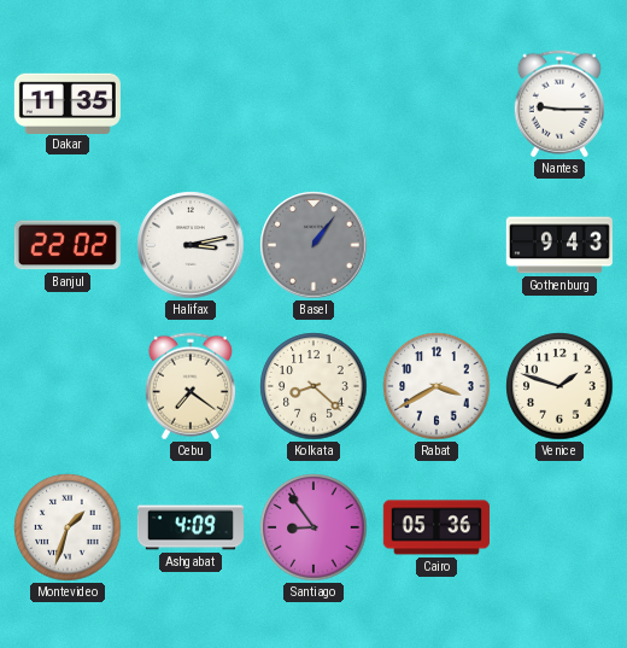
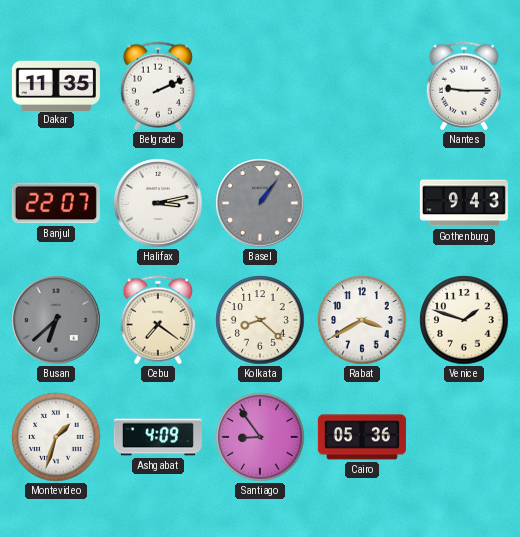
Belgrade: none -> 2:11
Banjul: 22:02 -> 22:07
Busan: none -> 6:38
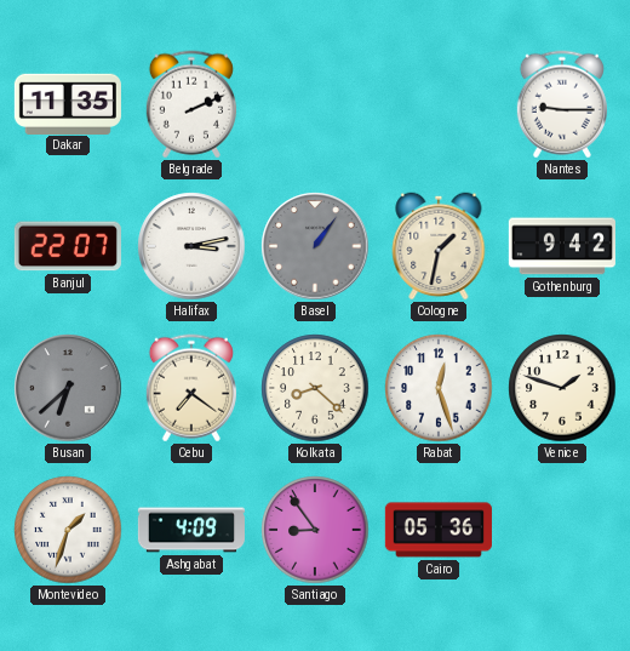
Cologne: none -> 1:32
Gothenburg: 9:43 -> 9:42
Rabat: 3:40 -> 12:27
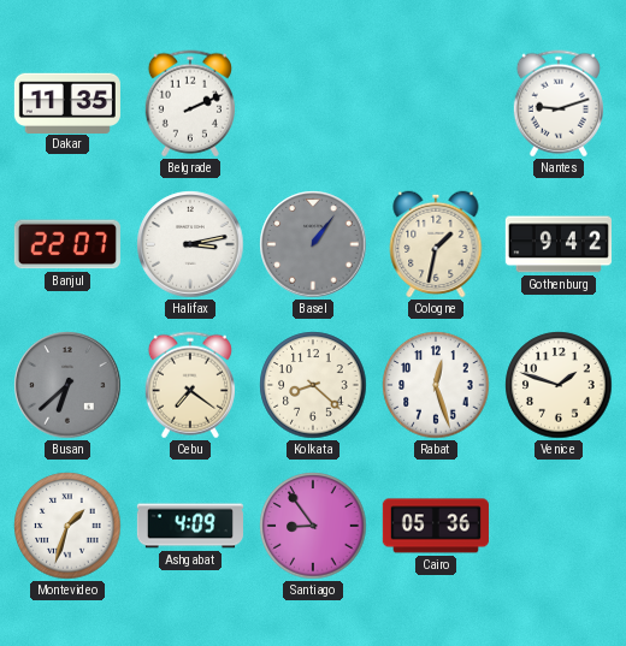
Nantes: 9:15 -> 9:12
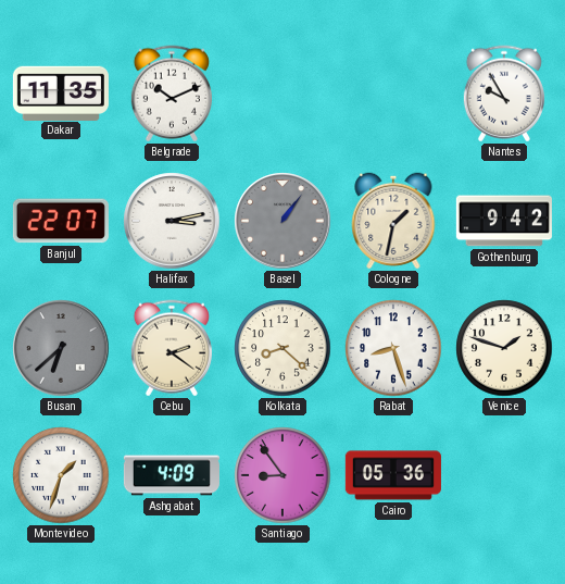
Belgrade: 2:11 -> 10:11
Nantes: 9:12 -> 9:55
Cebu: 7:21 -> 2:21
Rabat: 12:27 -> 8:27
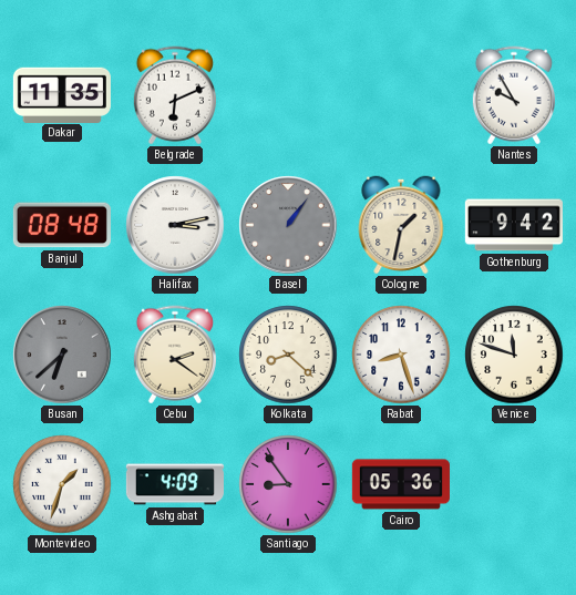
Belgrade: 10:11 -> 6:11
Banjul: 22:07 -> 08:48
Venice: 1:48 -> 11:48
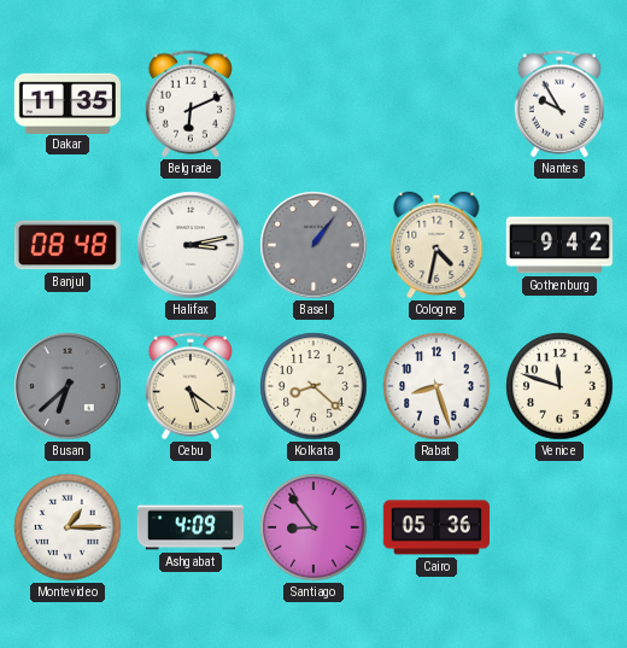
Cologne: 1:32 -> 4:32
Cebu: 2:21 -> 5:21
Montevideo: 1:33 -> 1:15
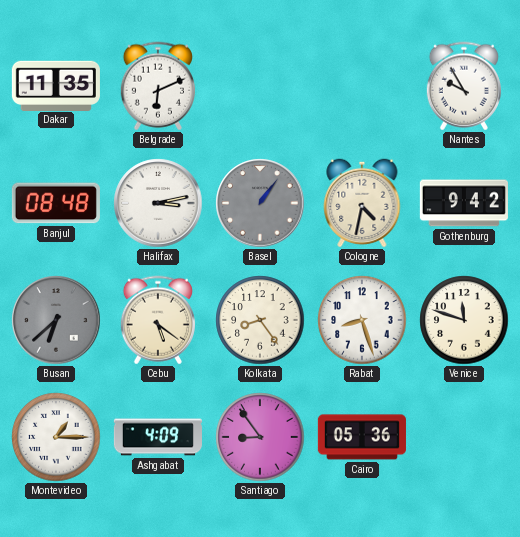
Kolkata: 8:22 -> 8:24
